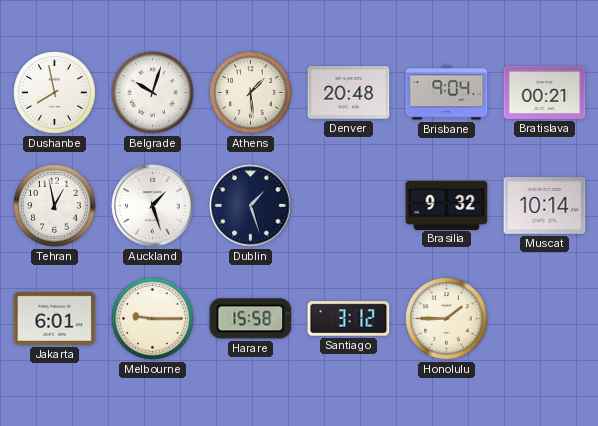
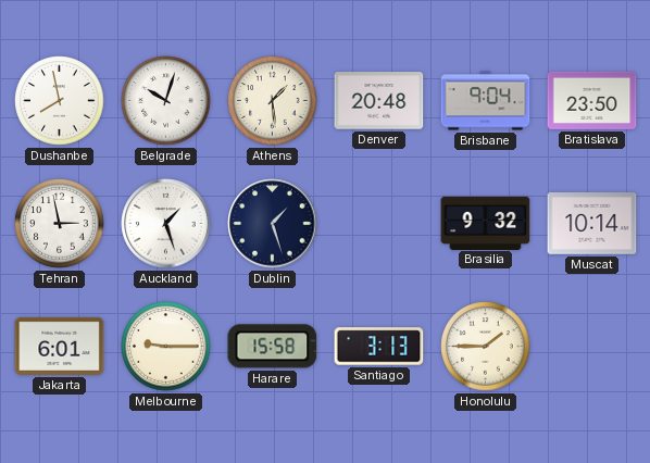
Bratislava: 00:21 -> 23:50
Tehran: 12:58 -> 2:58
Santiago: 3:12 -> 3:13
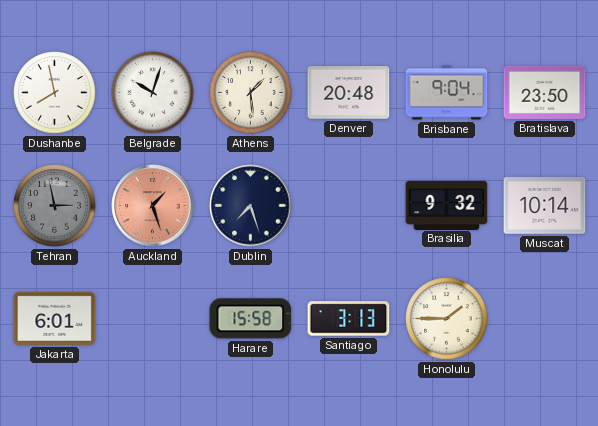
Tehran dial: white -> grey
Auckland dial: white -> salmon
Dublin: 1:27 -> 7:27
Melbourne: 9:15 -> none
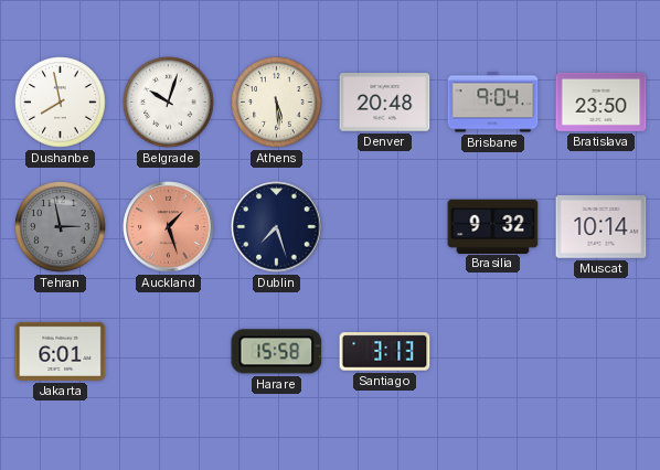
Athens: 1:29 -> 5:29
Honolulu: 1:45 -> none
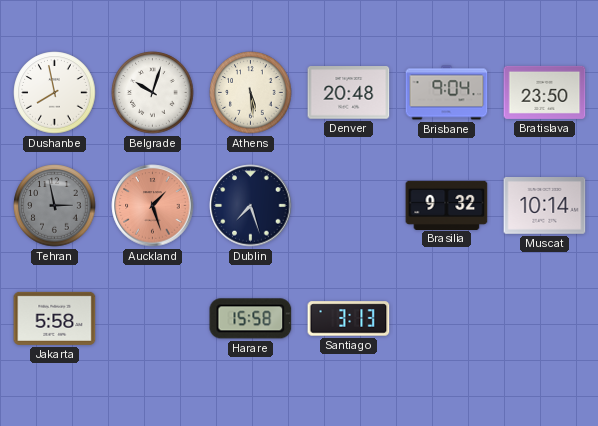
Jakarta: 6:01 -> 5:58
